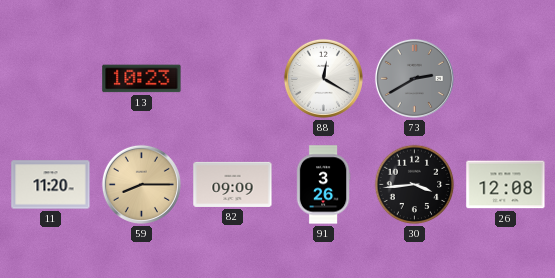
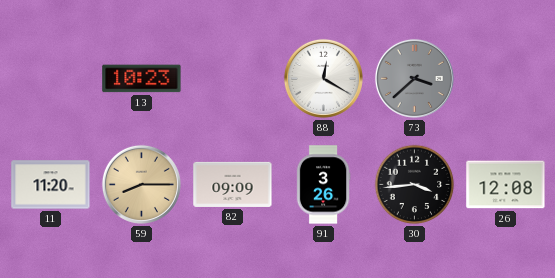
73: 2:40 -> 3:38
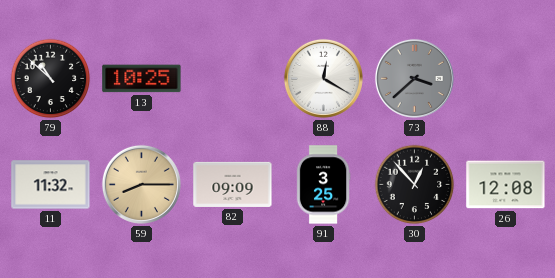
79: none -> 10:52
13: 10:23 -> 10:25
11: 11:20 -> 11:32
91: 3:26 -> 3:25
30: 3:44 -> 12:53
